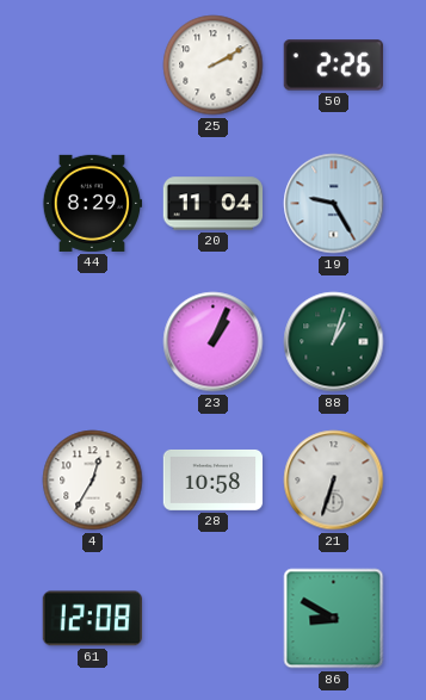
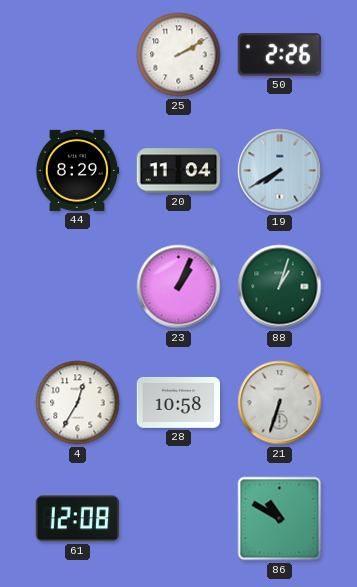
19: 9:25 -> 7:40
86: 8:50 -> 10:50
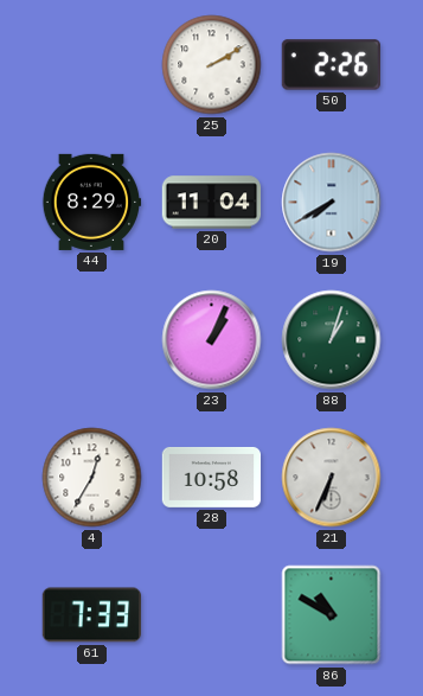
21: 6:33 -> 6:34
61: 12:08 -> 7:33
